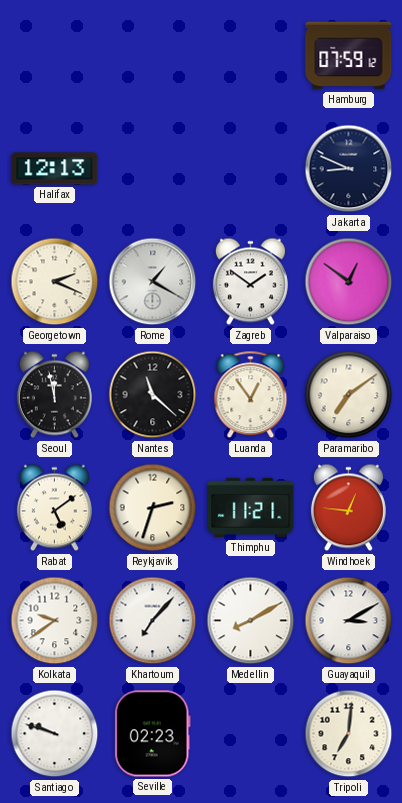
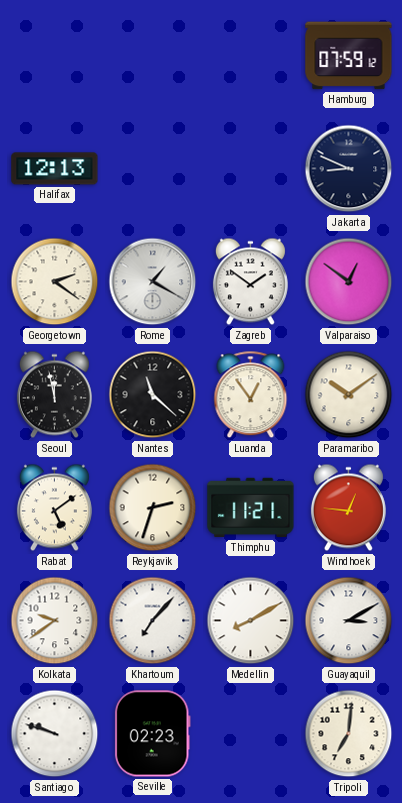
Georgetown: 2:19 -> 2:21
Paramaribo: 7:09 -> 10:09
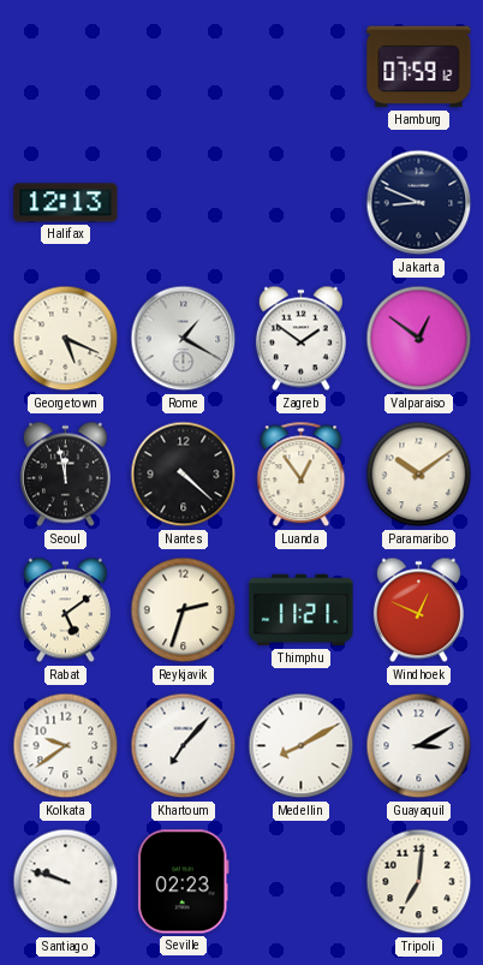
Georgetown: 2:21 -> 5:19
Nantes: 11:22 -> 4:22
Windhoek: 12:46 -> 12:49
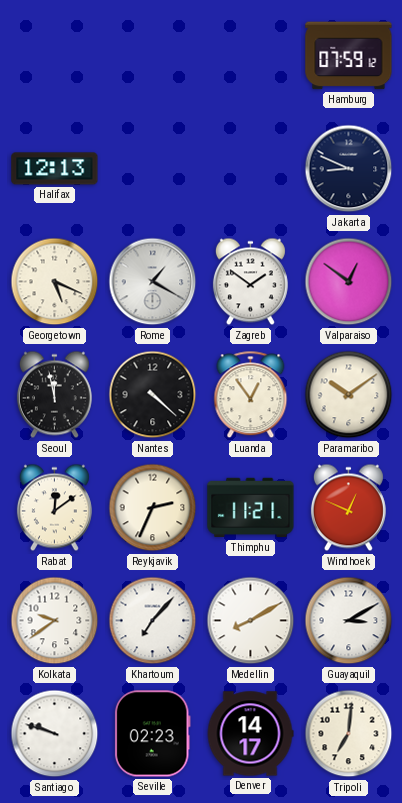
Rabat: 5:09 -> 12:09
Reykjavik: 2:33 -> 2:34
Denver: none -> 14:17
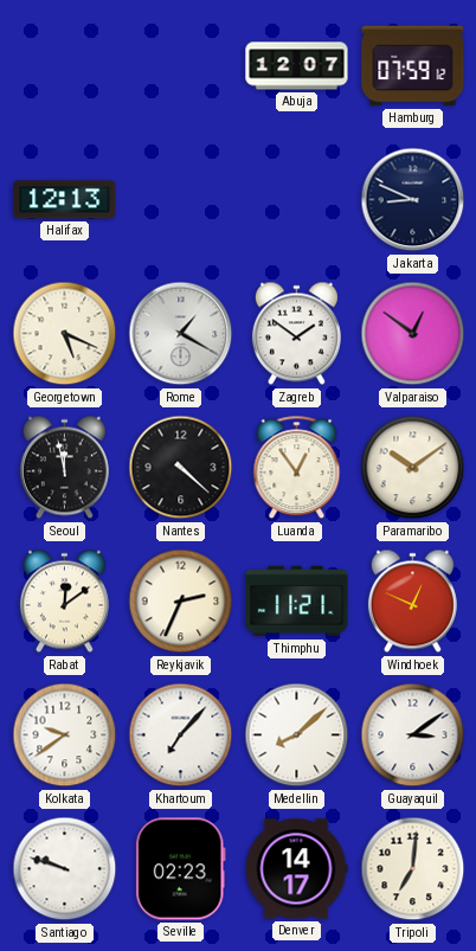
Abuja: none -> 12:07
Medellin: 8:10 -> 8:08
Guayaquil: 3:10 -> 3:09
